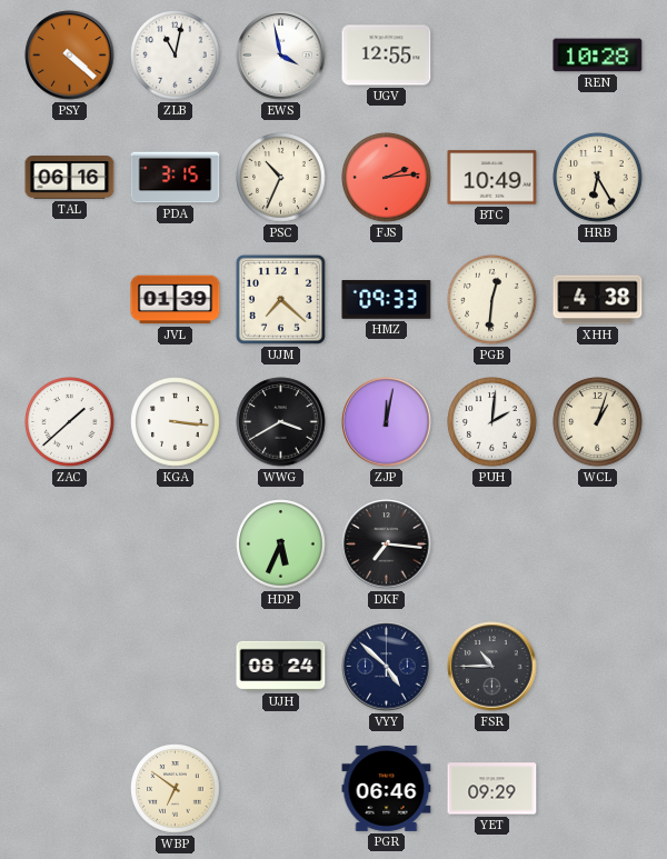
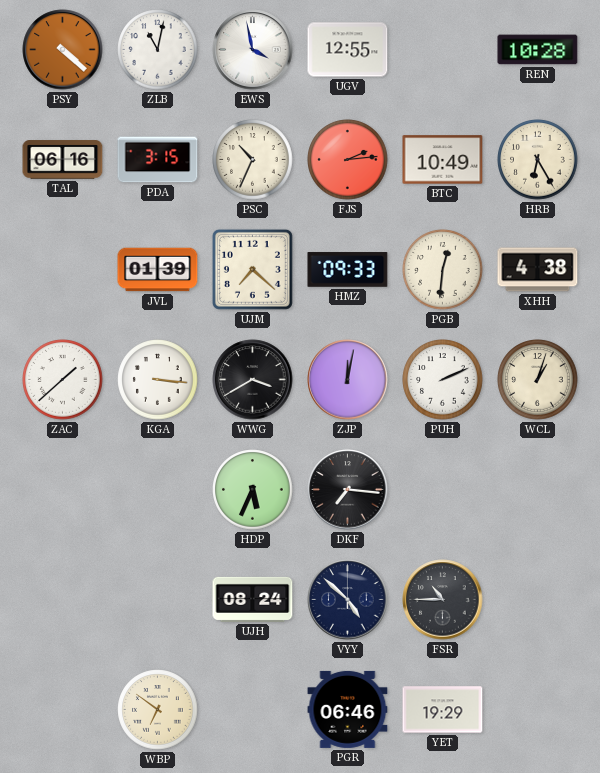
PUH: 2:01 -> 2:11
YET: 09:29 -> 19:29
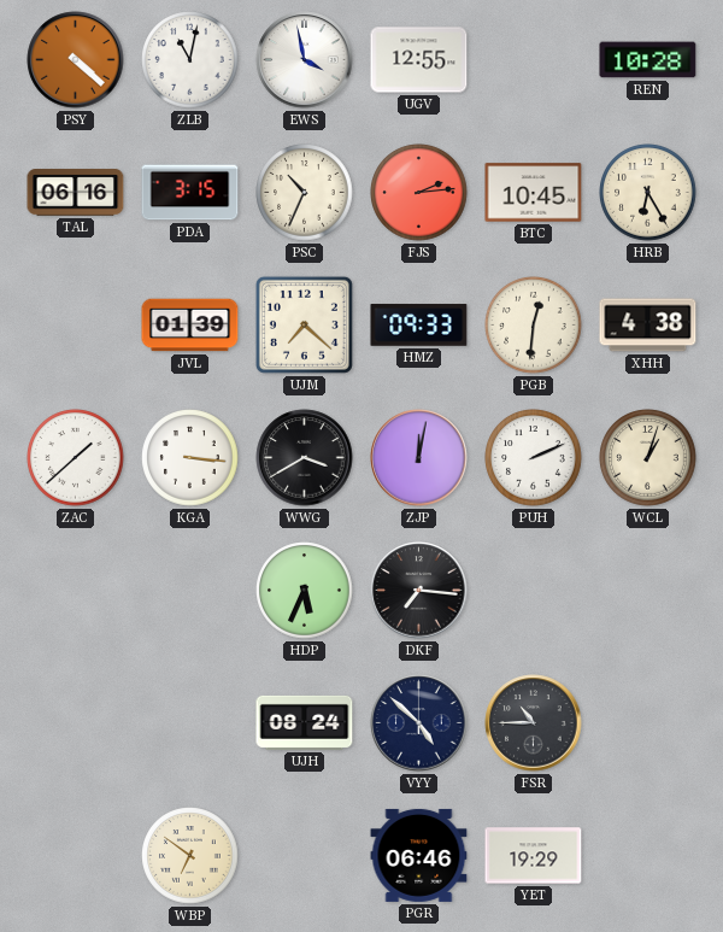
BTC: 10:49 -> 10:45
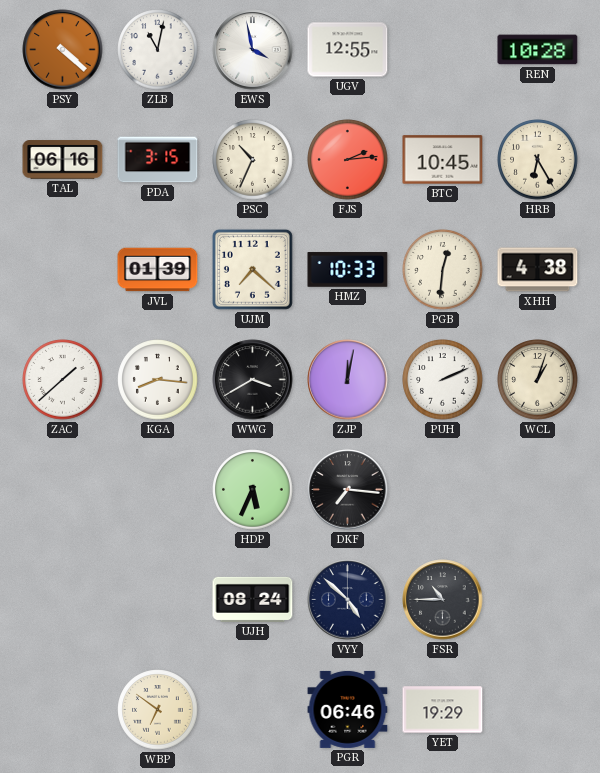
HMZ: 09:33 -> 10:33
KGA: 3:16 -> 8:16
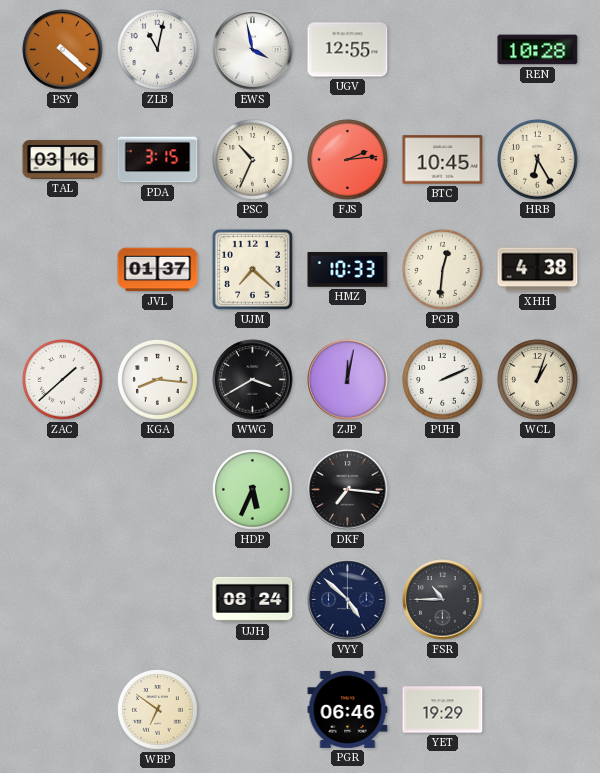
TAL: 06:16 -> 03:16
JVL: 01:39 -> 01:37
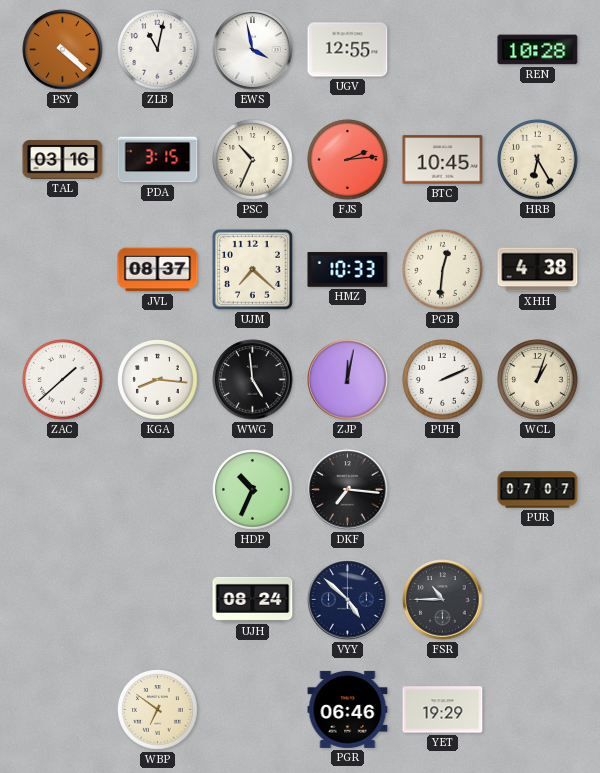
JVL: 01:37 -> 08:37
WWG: 3:40 -> 4:59
HDP: 5:34 -> 10:34
PUR: none -> 07:07
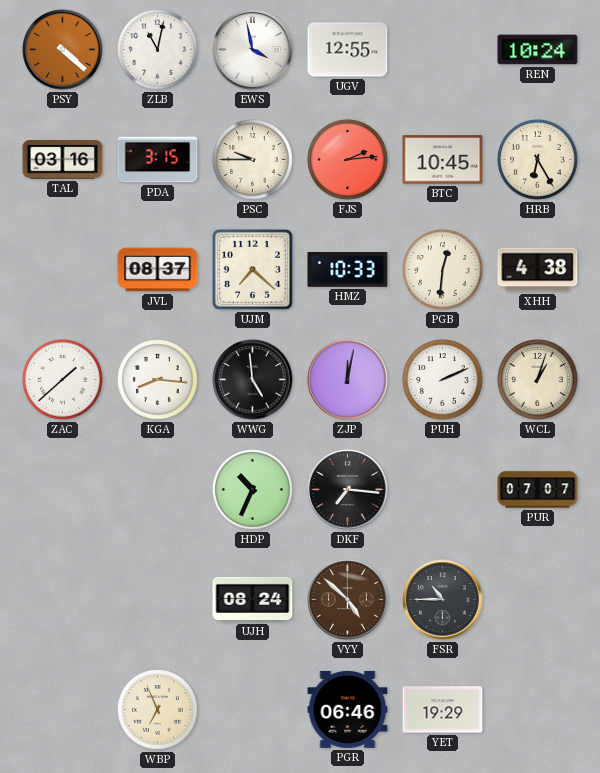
REN: 10:28 -> 10:24
PSC: 10:34 -> 9:45
VYY dial: navy -> brown
WBP: 6:51 -> 6:56
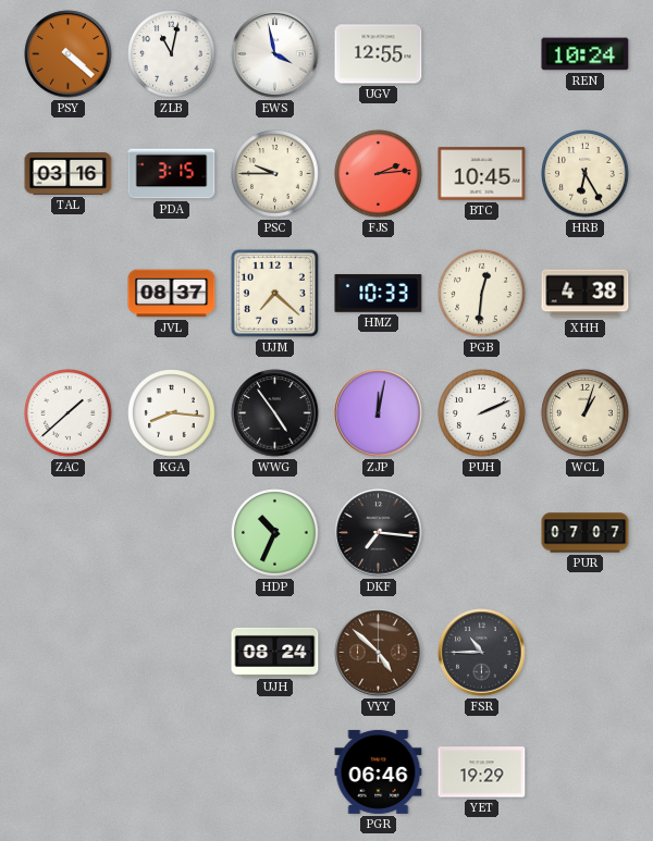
WWG: 4:59 -> 4:54
WBP: 6:56 -> none
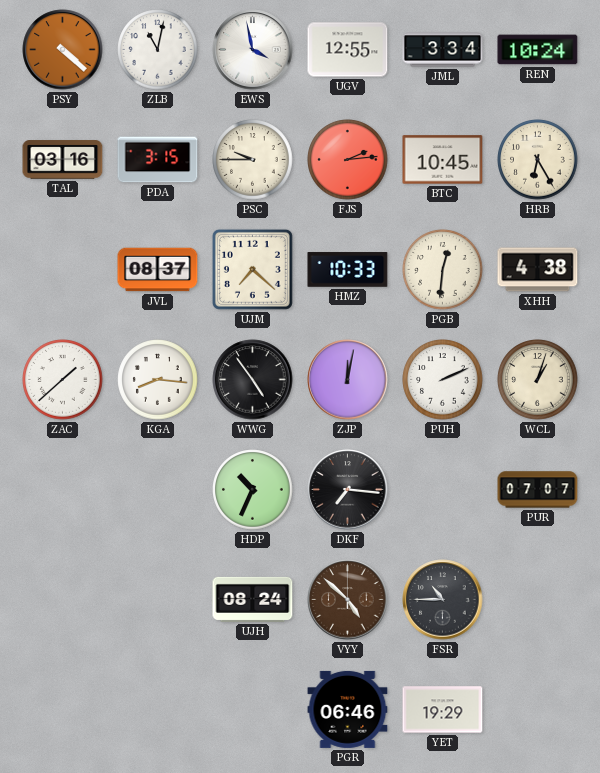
JML: none -> 3:34
